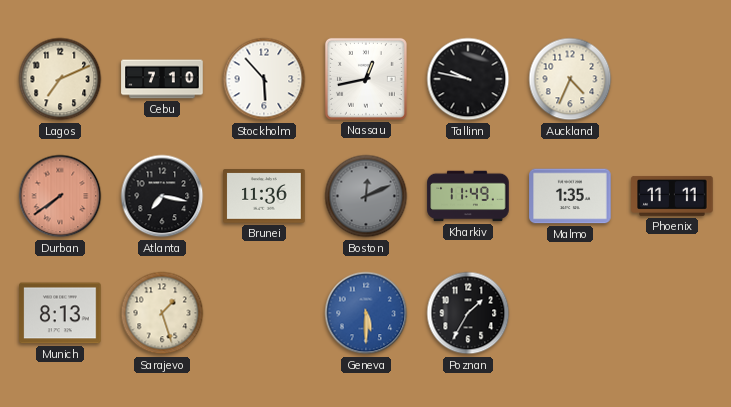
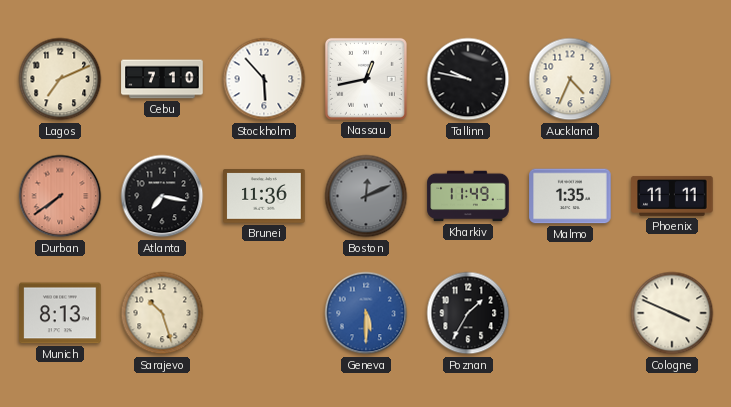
Sarajevo: 1:27 -> 10:27
Cologne: none -> 3:49
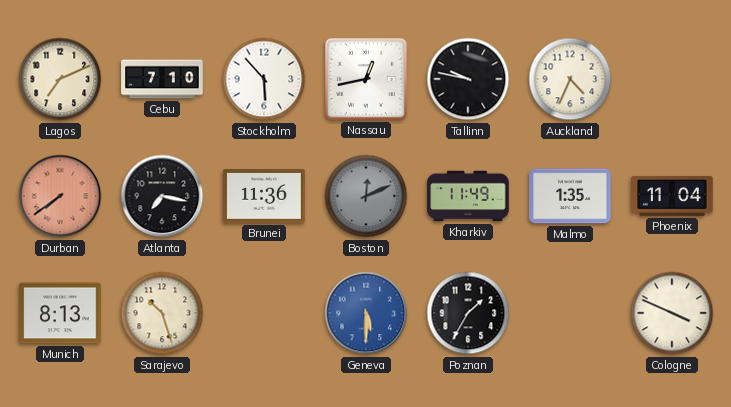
Phoenix: 11:11 -> 11:04
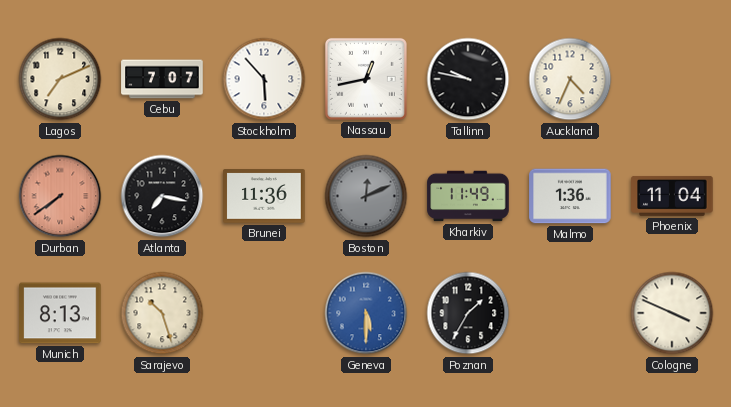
Cebu: 7:10 -> 7:07
Malmo: 1:35 -> 1:36
